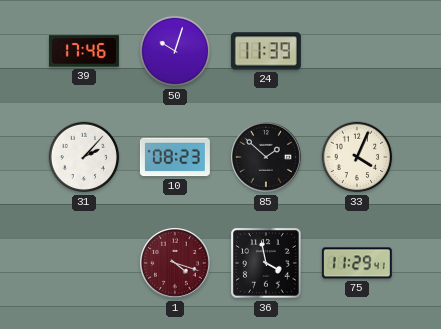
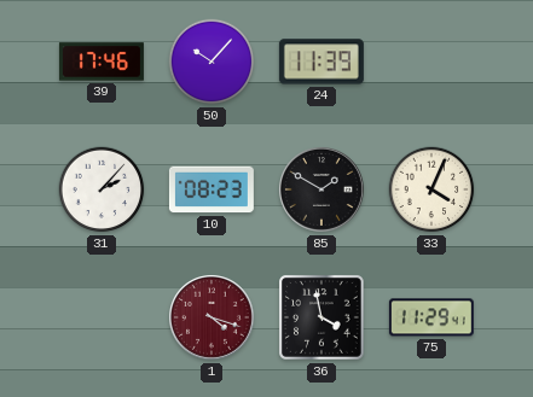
50: 10:03 -> 10:07
85: 1:52 -> 1:50
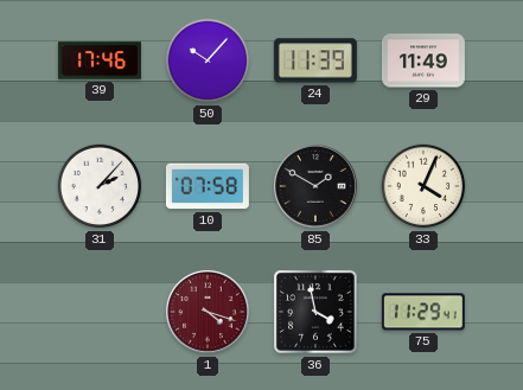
29: none -> 11:49
10: 08:23 -> 07:58
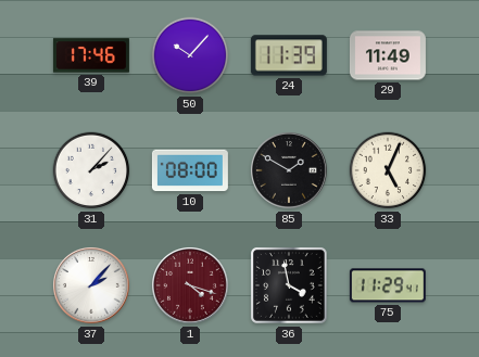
10: 07:58 -> 08:00
33: 4:04 -> 5:04
37: none -> 2:07
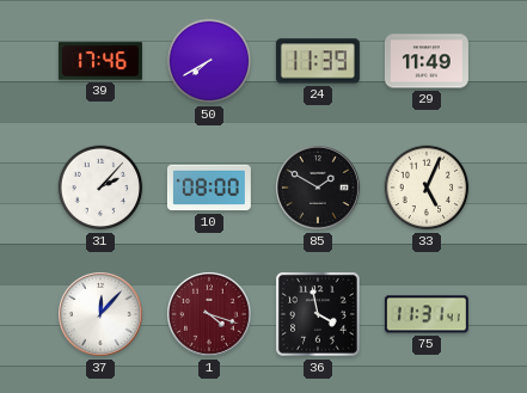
50: 10:07 -> 7:40
37: 2:07 -> 12:07
75: 11:29 -> 11:31
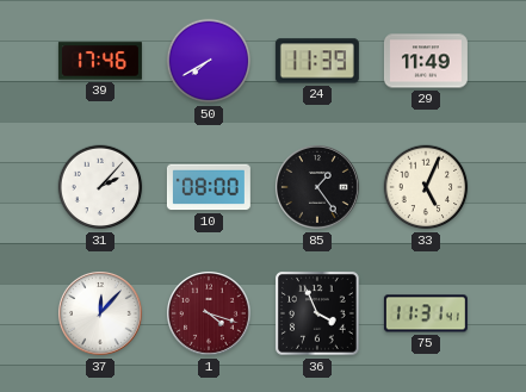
85: 1:50 -> 1:24
36: 3:58 -> 3:56
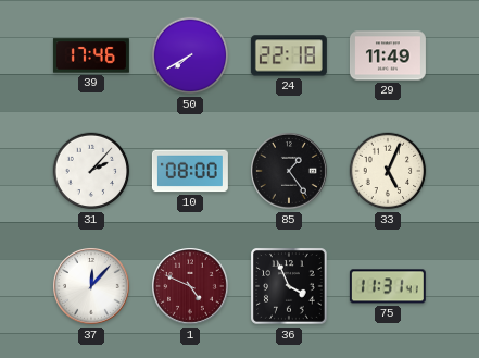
24: 11:39 -> 22:18
1: 4:18 -> 4:49
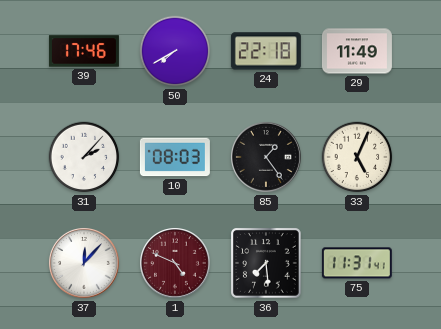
10: 08:00 -> 08:03
36: 3:56 -> 7:29
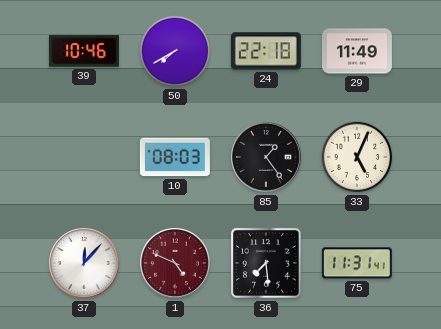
39: 17:46 -> 10:46
31: 2:07 -> none
